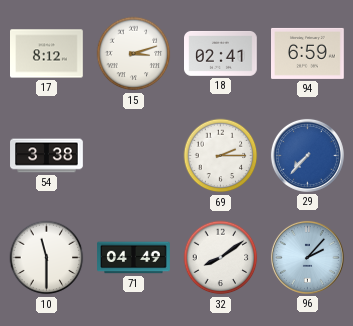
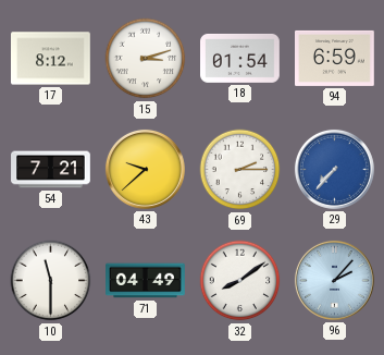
18: 02:41 -> 01:54
54: 3:38 -> 7:21
43: none -> 9:38
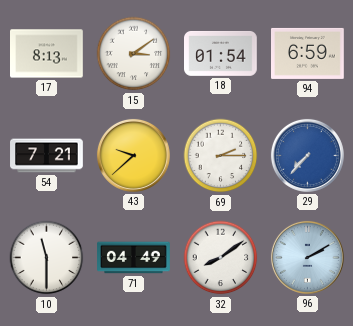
17: 8:12 -> 8:13
15: 3:12 -> 3:09
96: 2:07 -> 2:10
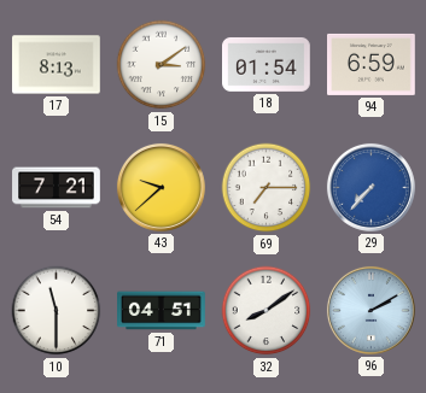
69: 2:15 -> 7:15
71: 04:49 -> 04:51
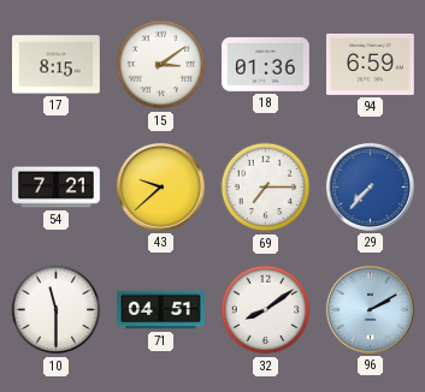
17: 8:13 -> 8:15
18: 01:54 -> 01:36
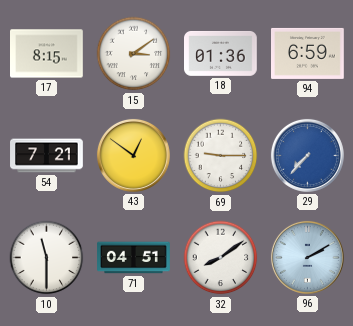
43: 9:38 -> 12:51
69: 7:15 -> 9:15
